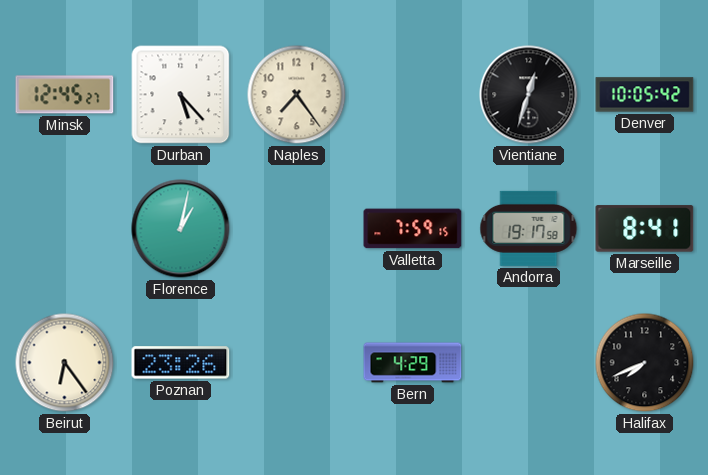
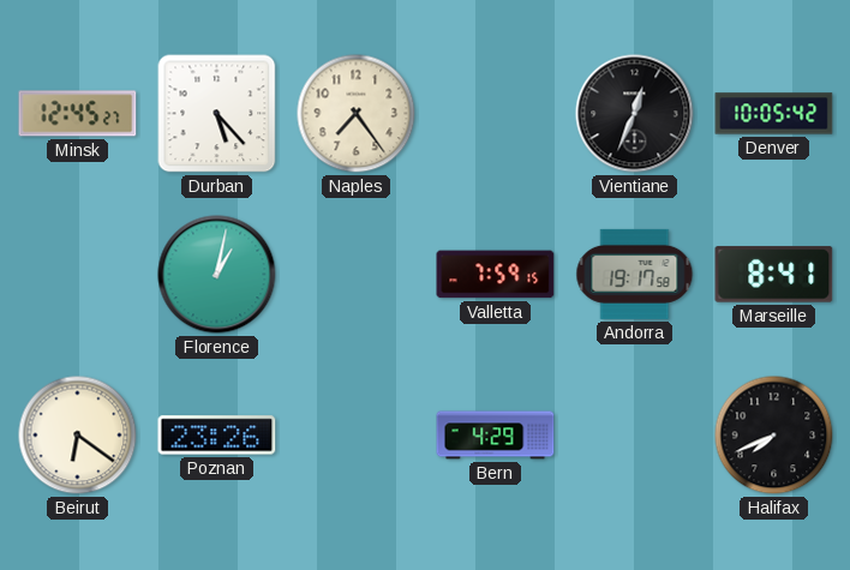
Vientiane: 12:33 -> 12:34
Beirut: 6:24 -> 6:21
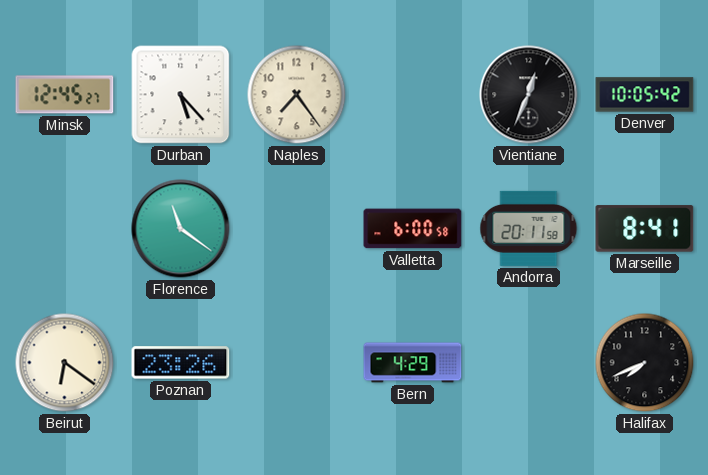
Florence: 1:02 -> 11:21
Valletta: 7:59 -> 6:00
Andorra: 19:17 -> 20:11
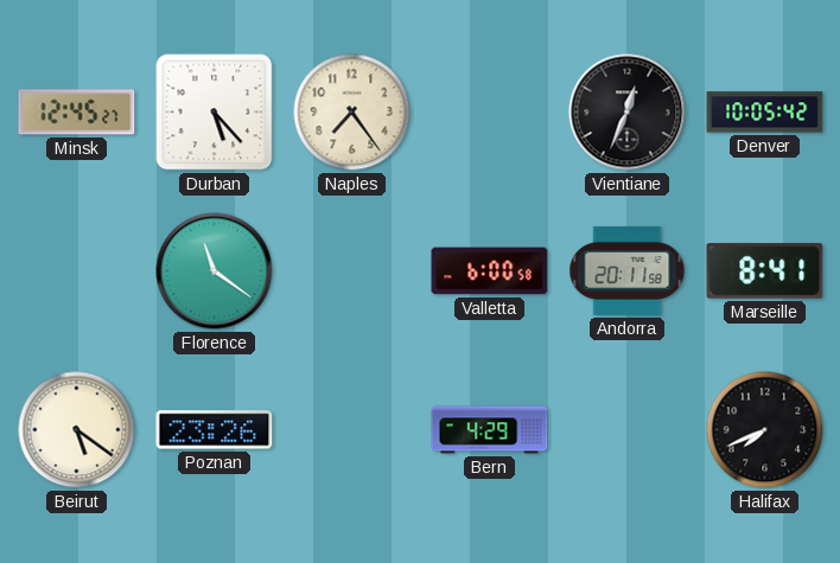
Beirut: 6:21 -> 5:21
